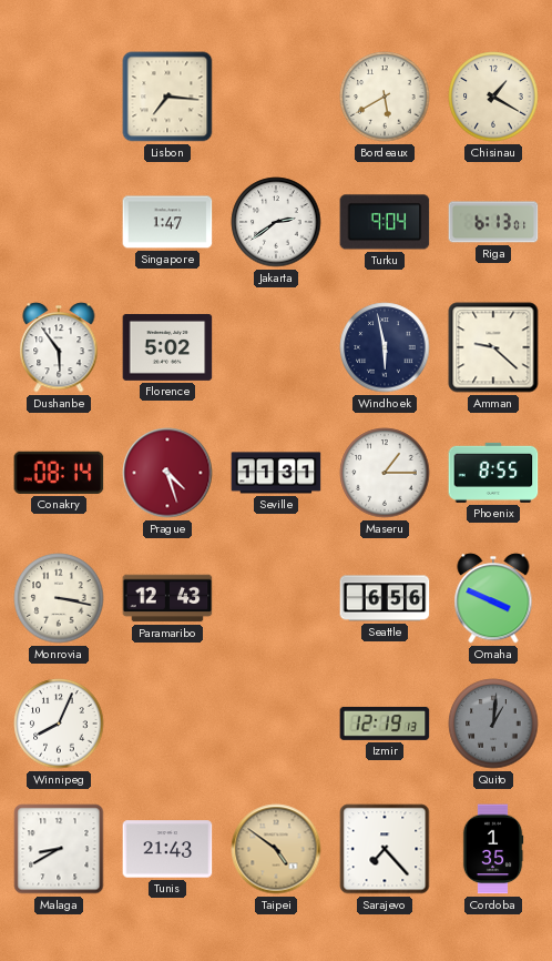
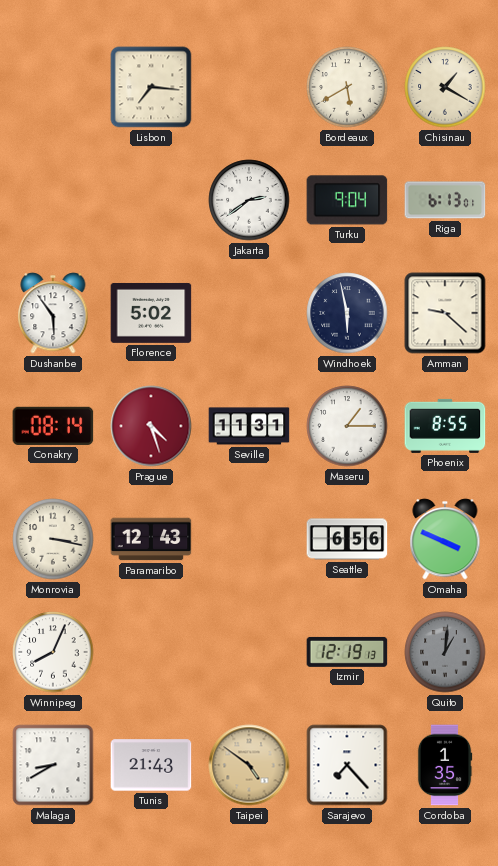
Singapore: 1:47 -> none
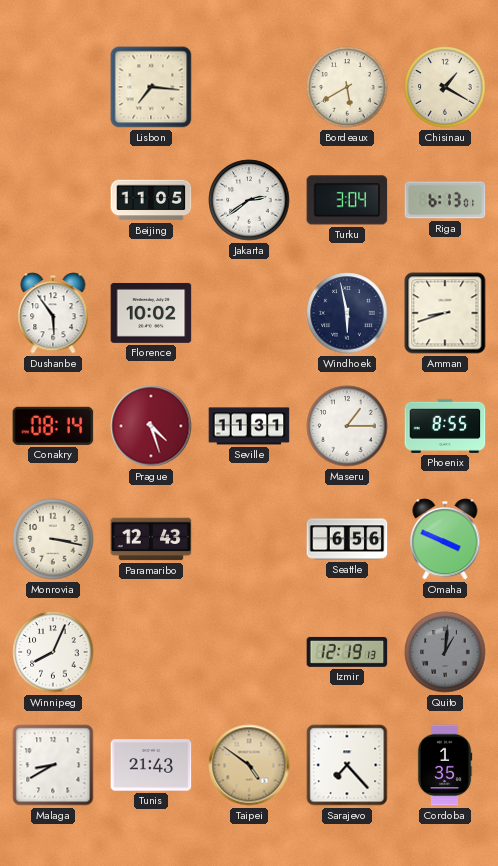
Beijing: none -> 11:05
Turku: 9:04 -> 3:04
Florence: 5:02 -> 10:02
Amman: 9:22 -> 8:42
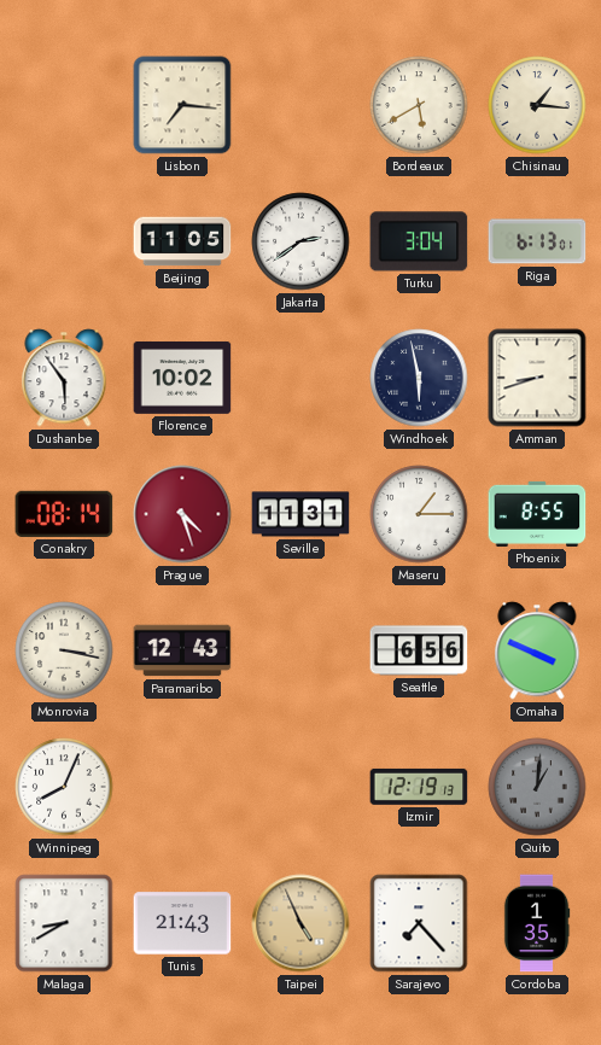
Chisinau: 1:20 -> 1:16
Taipei: 4:51 -> 4:56
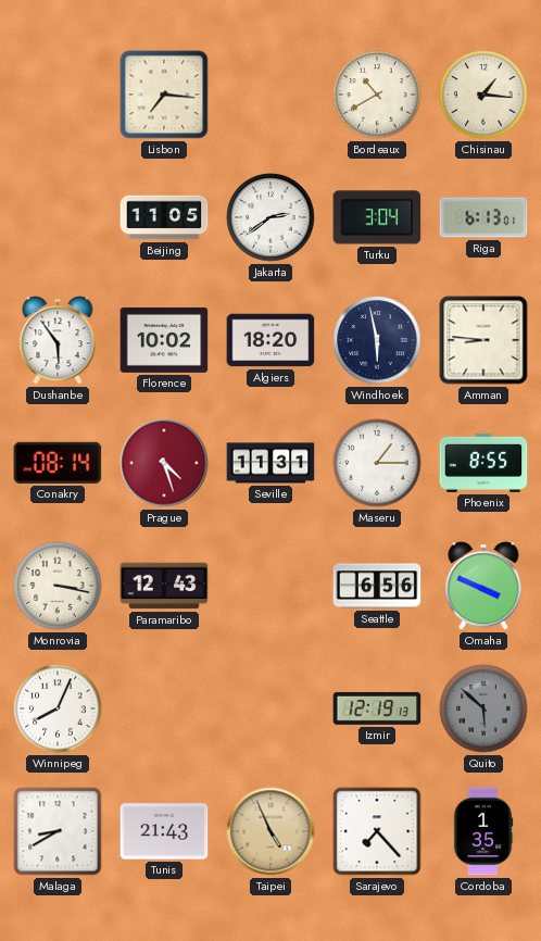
Bordeaux: 5:40 -> 10:40
Algiers: none -> 18:20
Amman: 8:42 -> 8:46
Quito: 1:01 -> 5:52
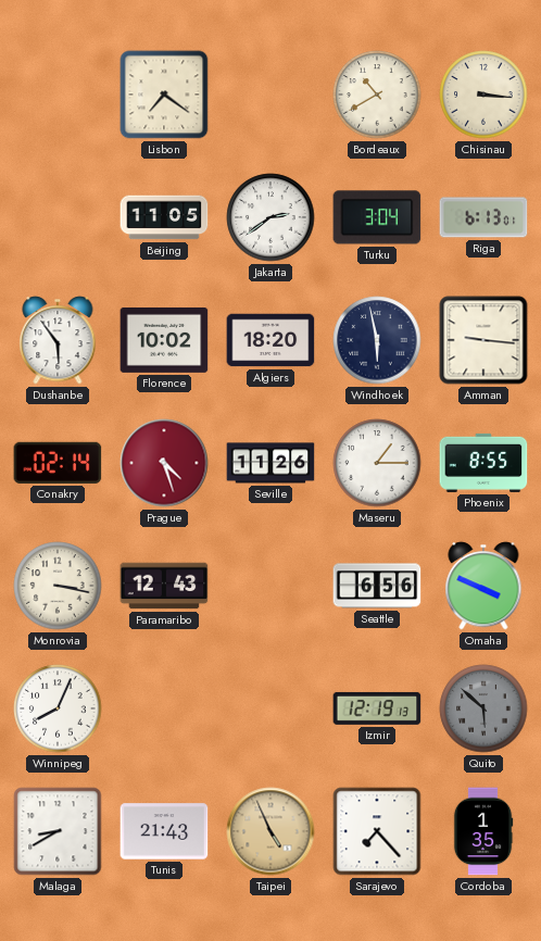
Lisbon: 7:16 -> 7:21
Chisinau: 1:16 -> 3:16
Amman: 8:46 -> 9:16
Conakry: 08:14 -> 02:14
Seville: 11:31 -> 11:26
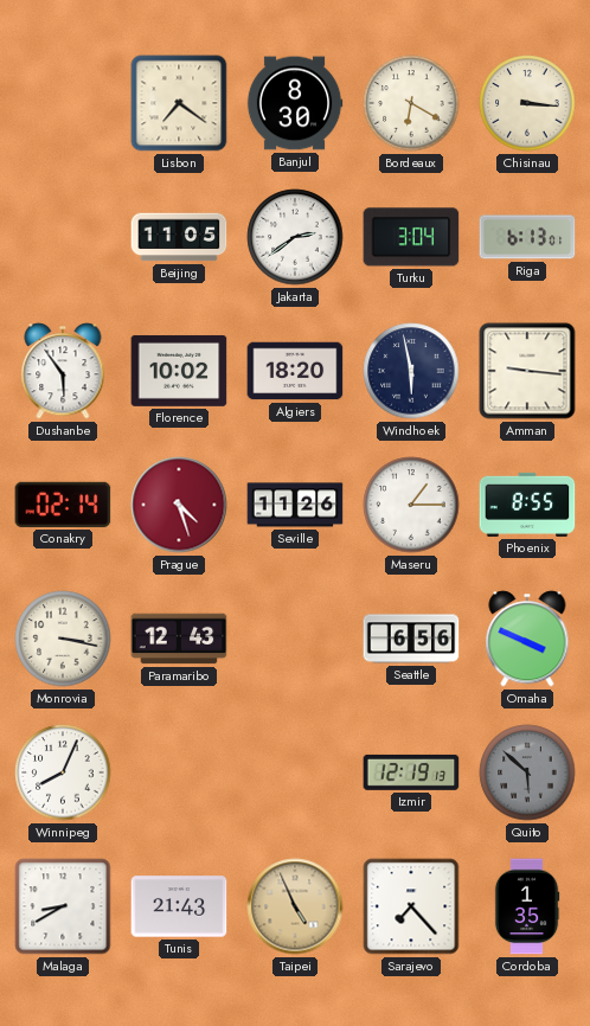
Banjul: none -> 8:30
Bordeaux: 10:40 -> 6:20
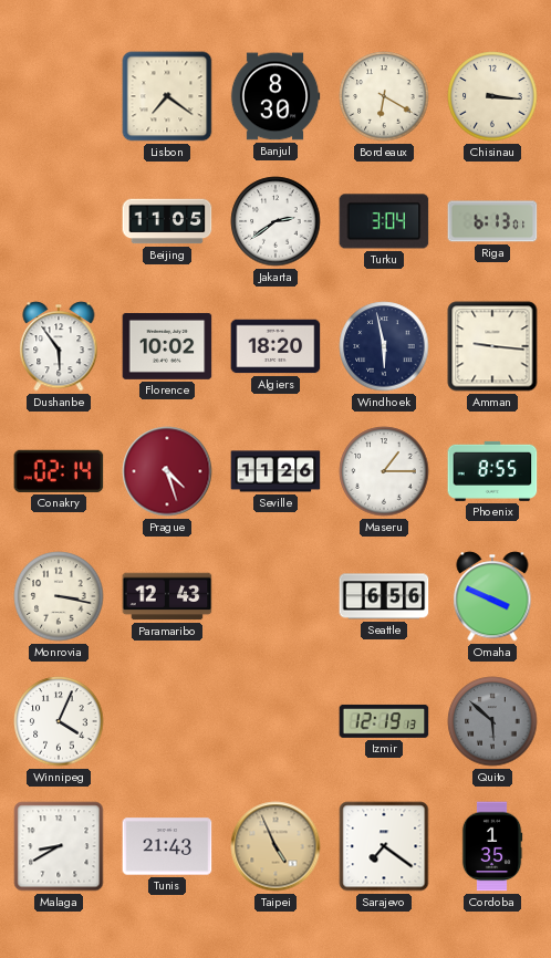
Winnipeg: 8:04 -> 4:04
Sarajevo: 7:23 -> 7:21
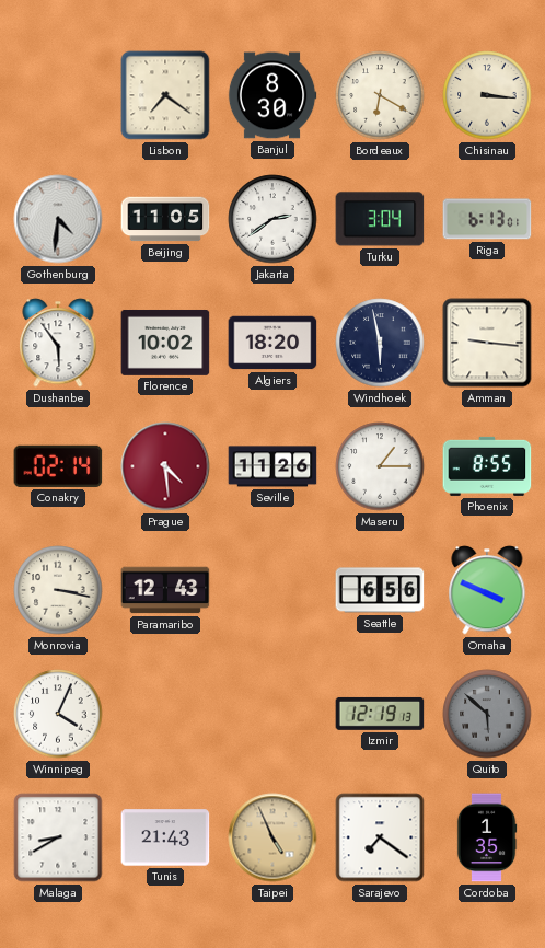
Gothenburg: none -> 4:31
Prague: 4:27 -> 4:29
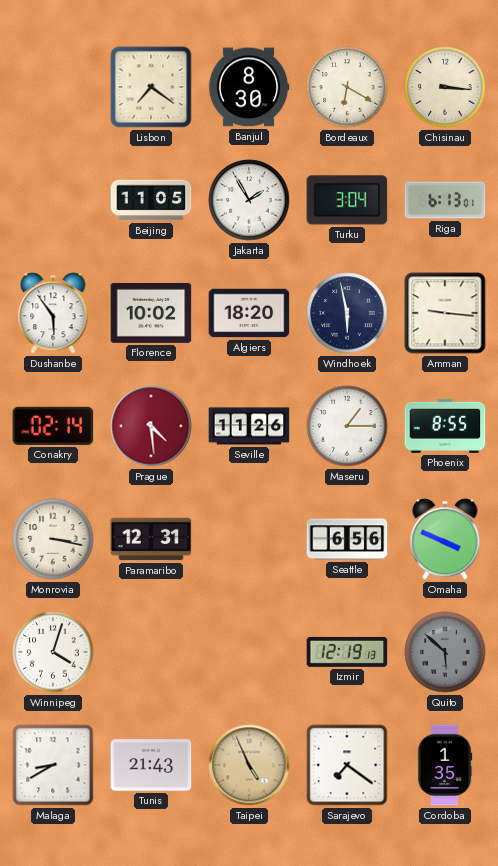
Gothenburg: 4:31 -> none
Jakarta: 2:39 -> 1:55
Paramaribo: 12:43 -> 12:31
Winnipeg: 4:04 -> 4:03
